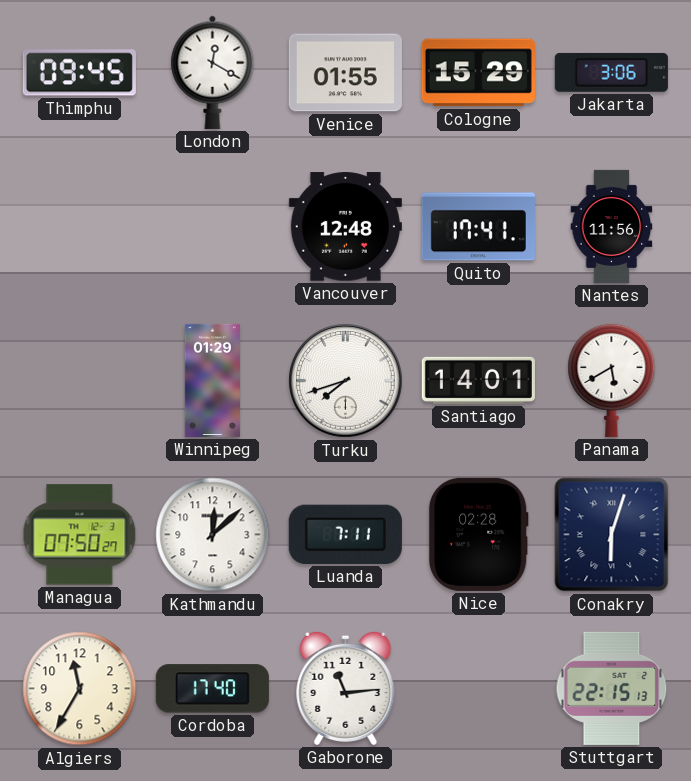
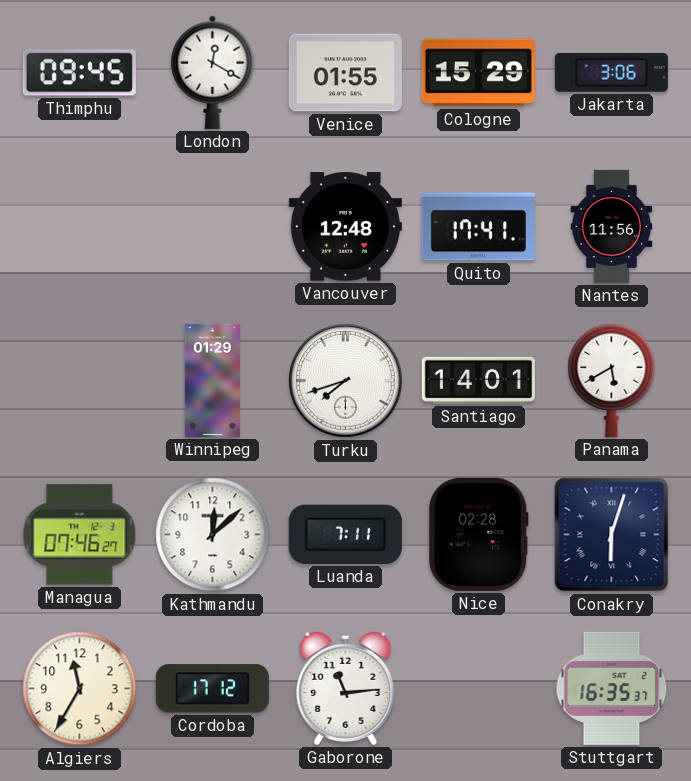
Managua: 07:50 -> 07:46
Cordoba: 17:40 -> 17:12
Stuttgart: 22:15 -> 16:35
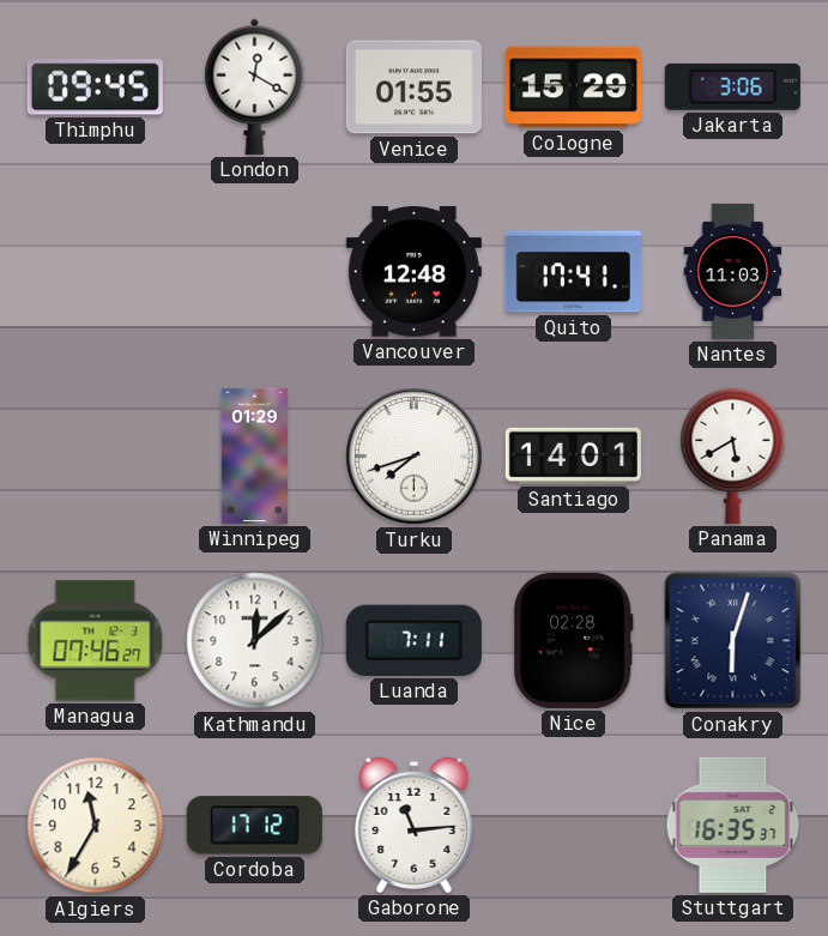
Nantes: 11:56 -> 11:03
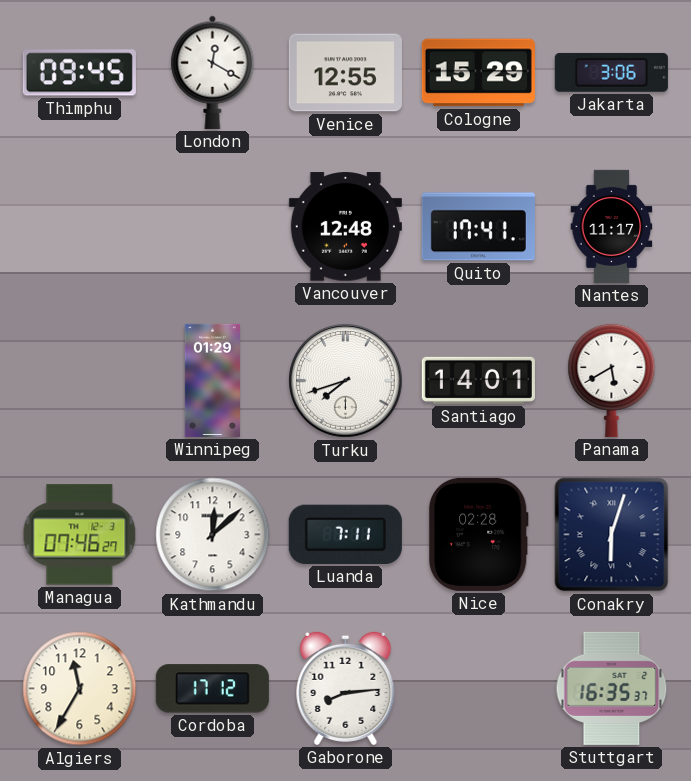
Venice: 01:55 -> 12:55
Nantes: 11:03 -> 11:17
Gaborone: 11:14 -> 8:14
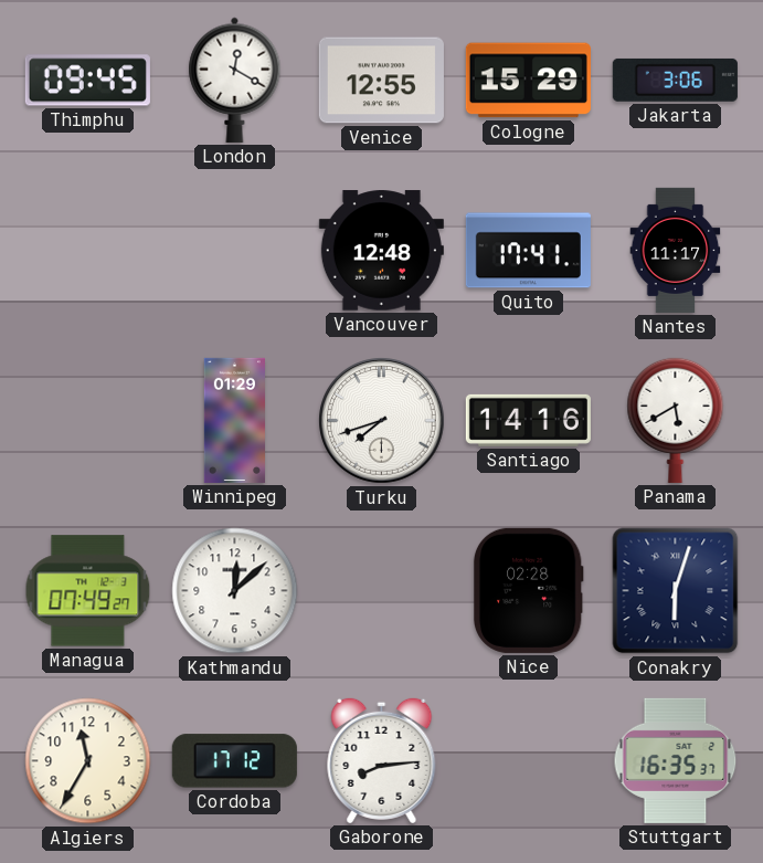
Santiago: 14:01 -> 14:16
Managua: 07:46 -> 07:49
Luanda: 7:11 -> none
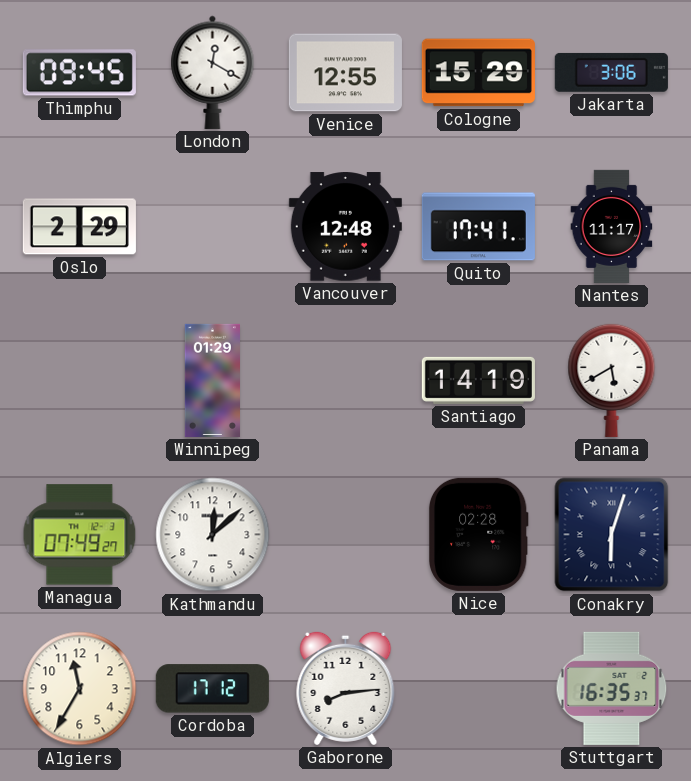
Oslo: none -> 2:29
Turku: 7:42 -> none
Santiago: 14:16 -> 14:19
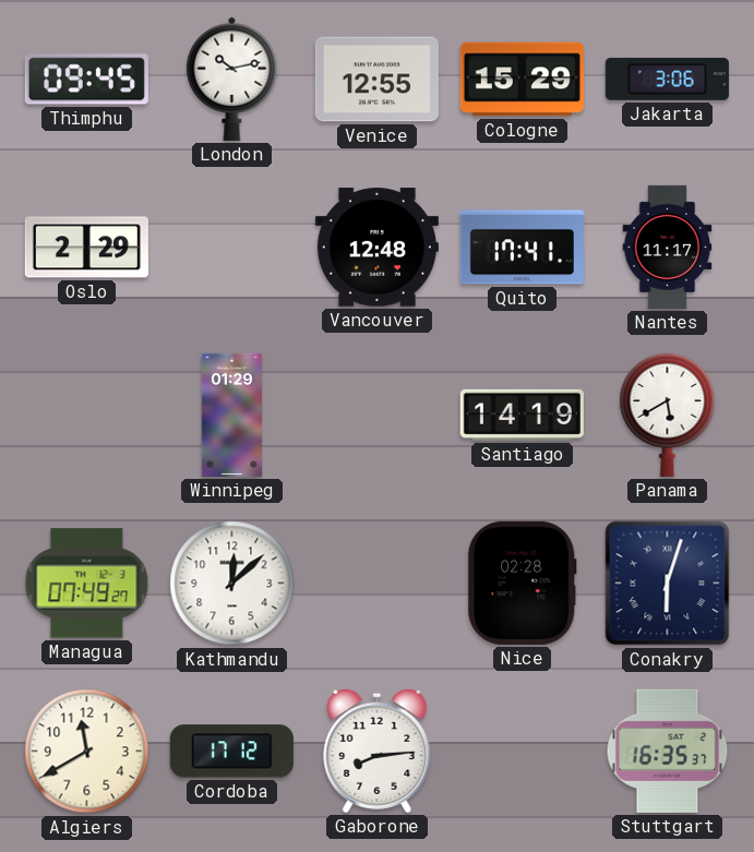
London: 12:20 -> 10:13
Algiers: 11:35 -> 11:40
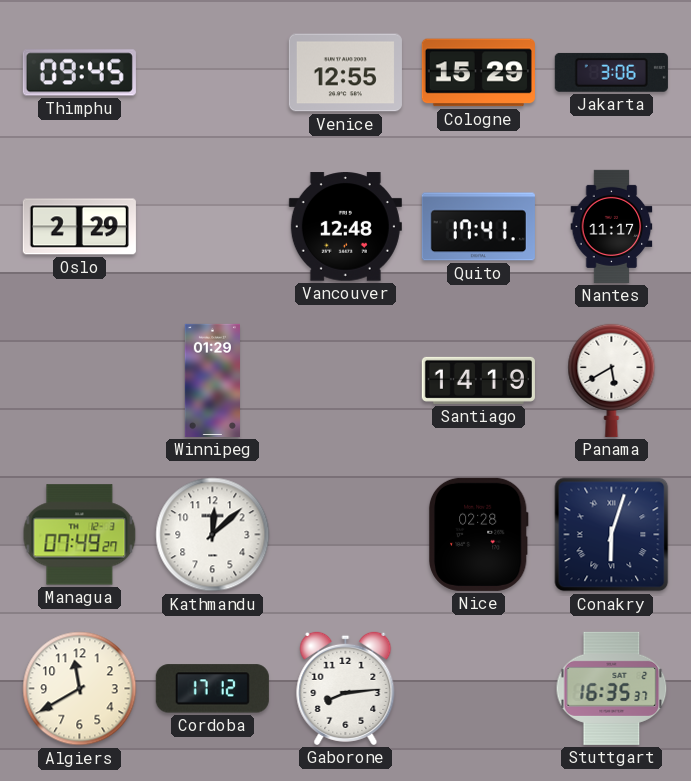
London: 10:13 -> none
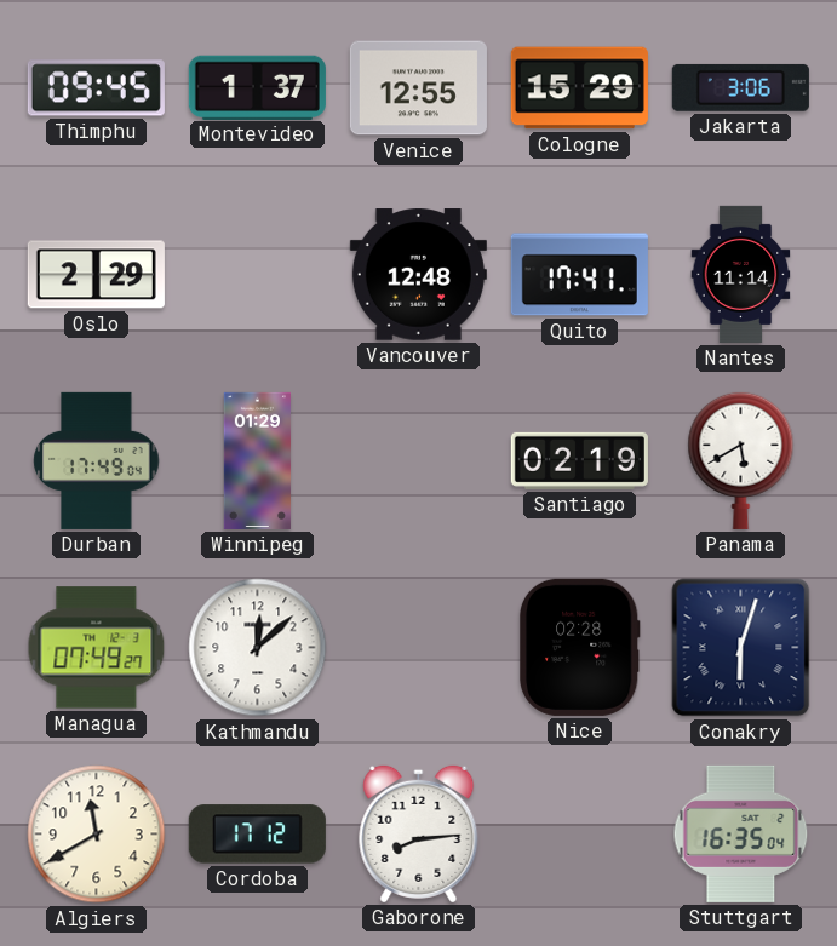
Montevideo: none -> 1:37
Nantes: 11:17 -> 11:14
Durban: none -> 17:49
Santiago: 14:19 -> 02:19
Stuttgart: 16:35:37 -> 16:35:04
